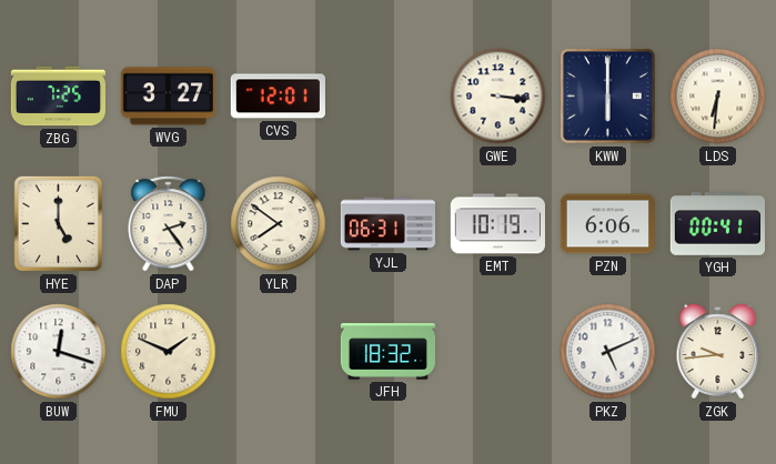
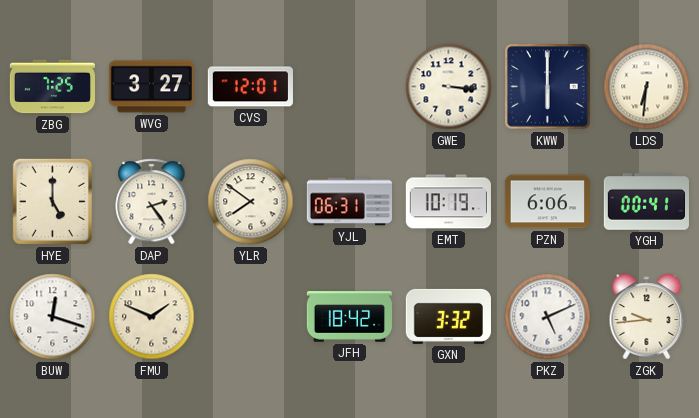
JFH: 18:32 -> 18:42
GXN: none -> 3:32
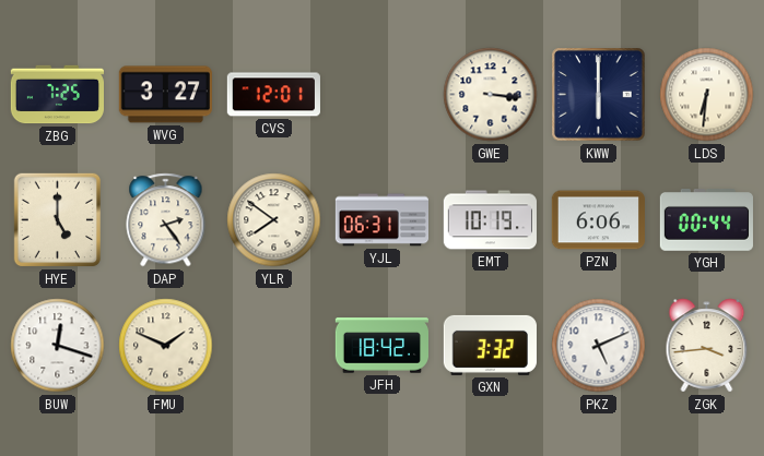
YGH: 00:41 -> 00:44
ZGK: 9:44 -> 3:44
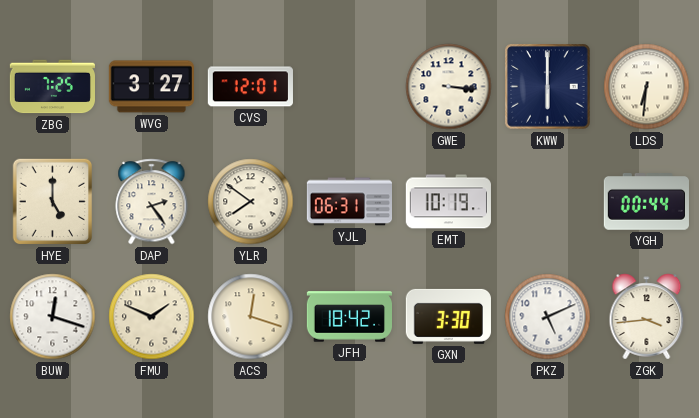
PZN: 6:06 -> none
ACS: none -> 12:18
GXN: 3:32 -> 3:30
